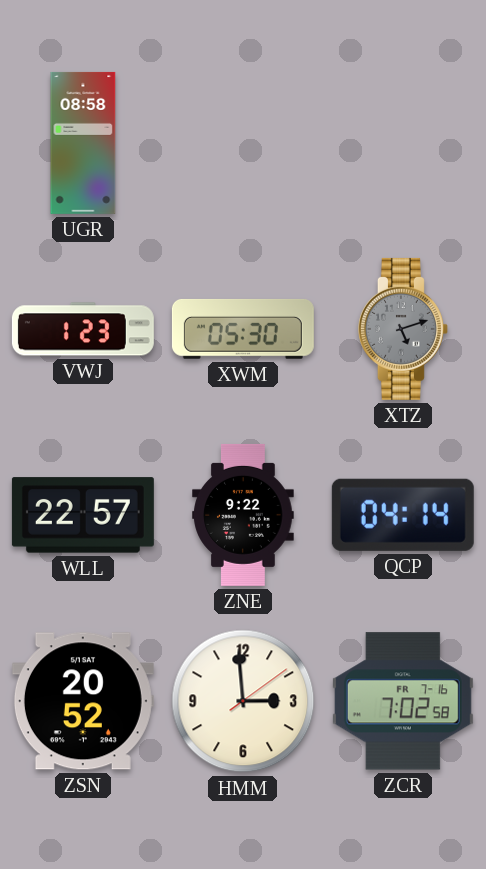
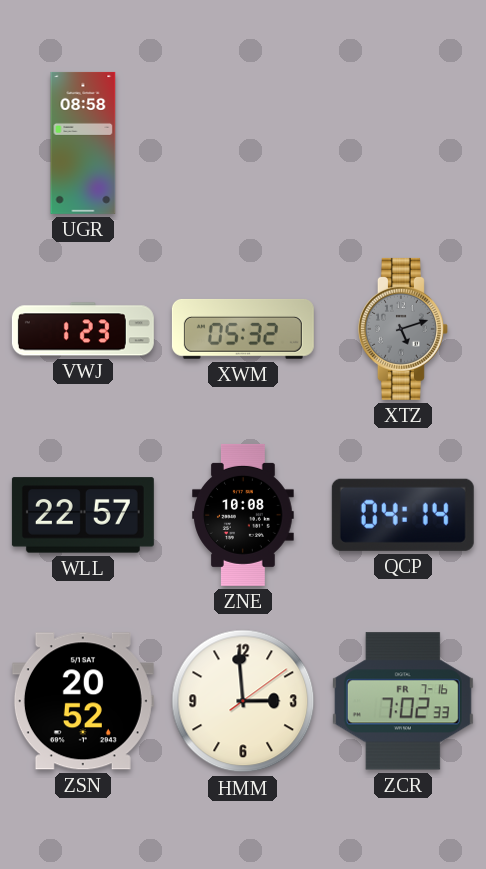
XWM: 05:30 -> 05:32
ZNE: 9:22 -> 10:08
ZCR: 7:02:58 -> 7:02:33
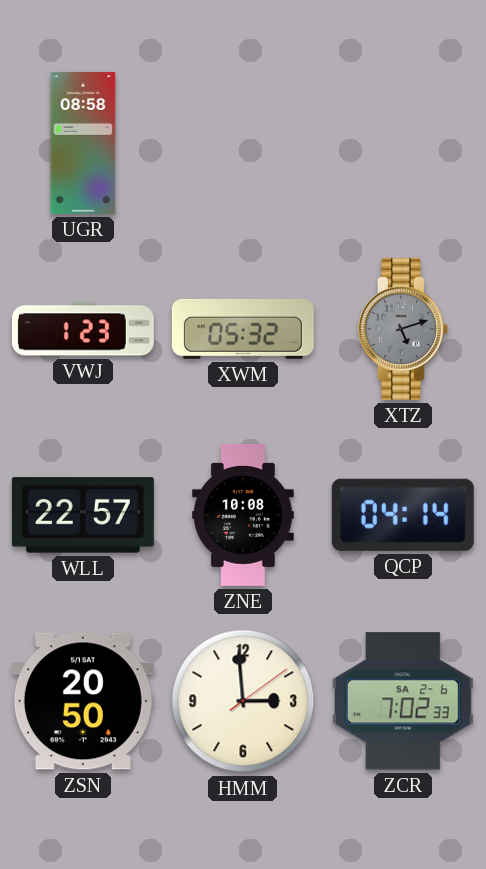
ZSN: 20:52 -> 20:50
ZCR date: FR 7-16 -> SA 2-6
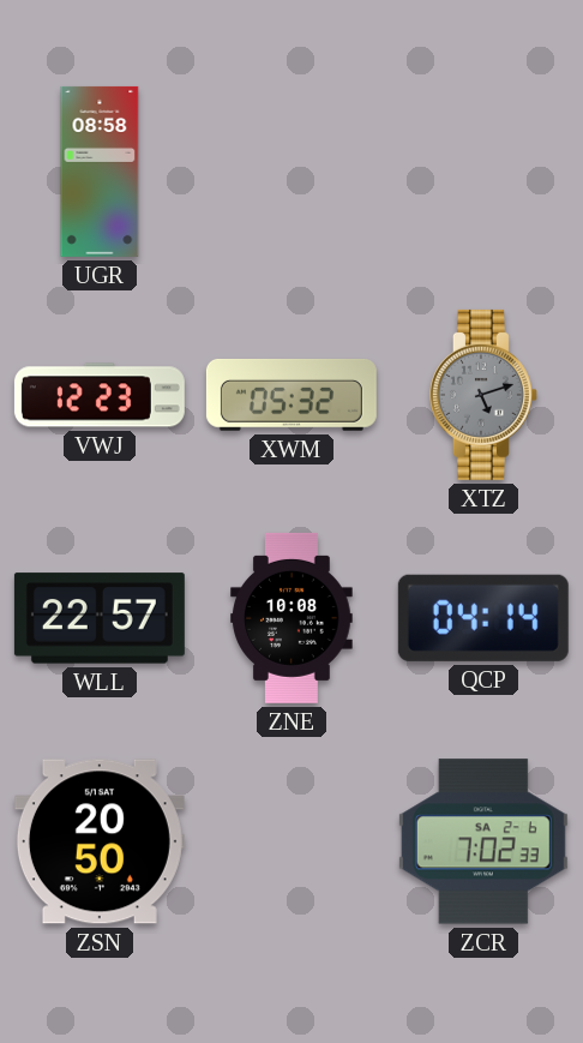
VWJ: 1:23 -> 12:23
HMM: 2:59 -> none
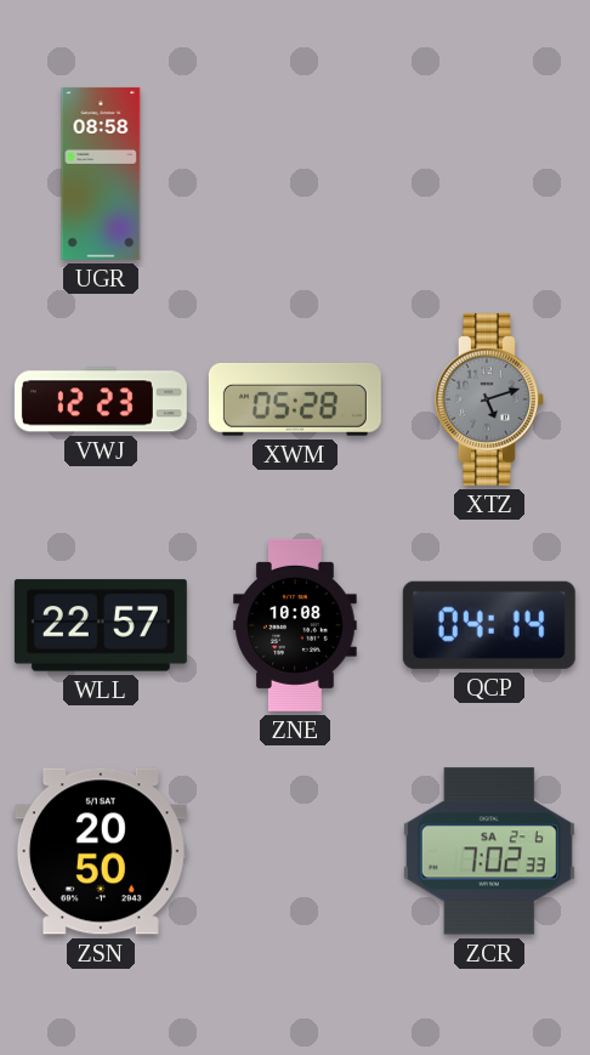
XWM: 05:32 -> 05:28
